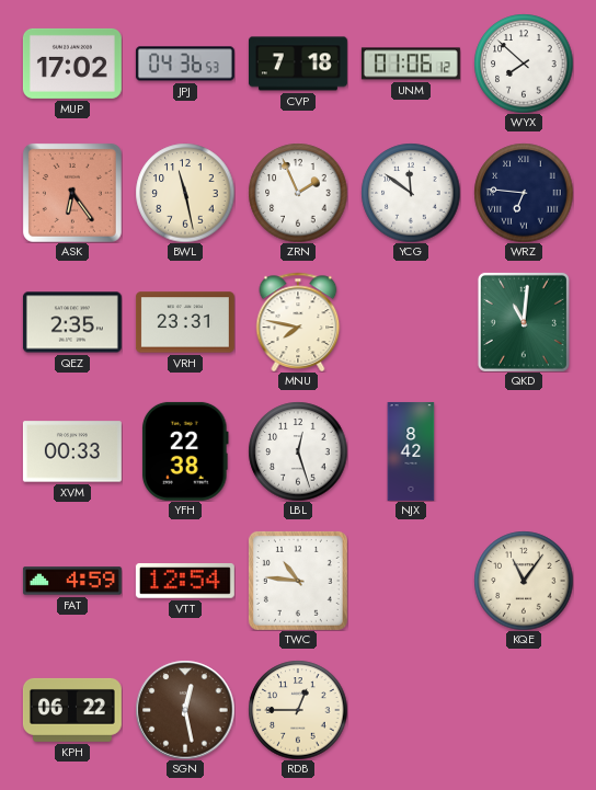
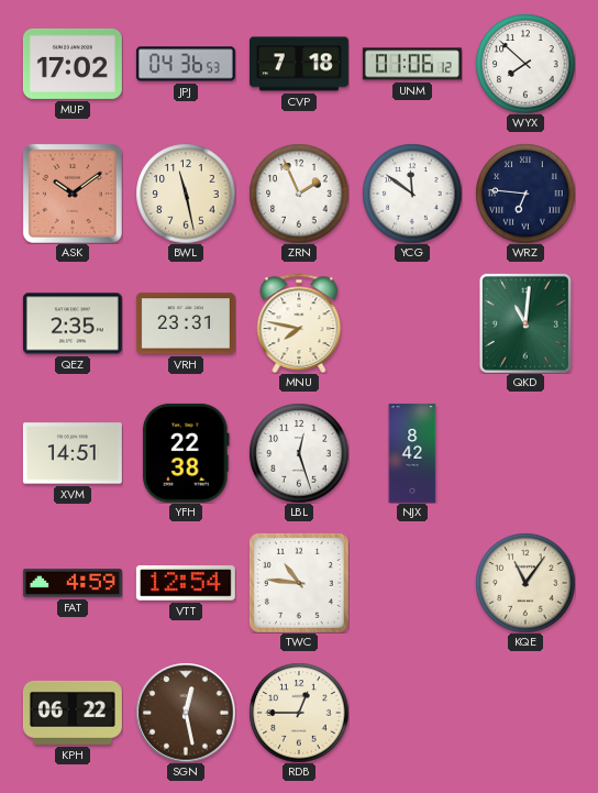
ASK: 6:24 -> 10:09
XVM: 00:33 -> 14:51
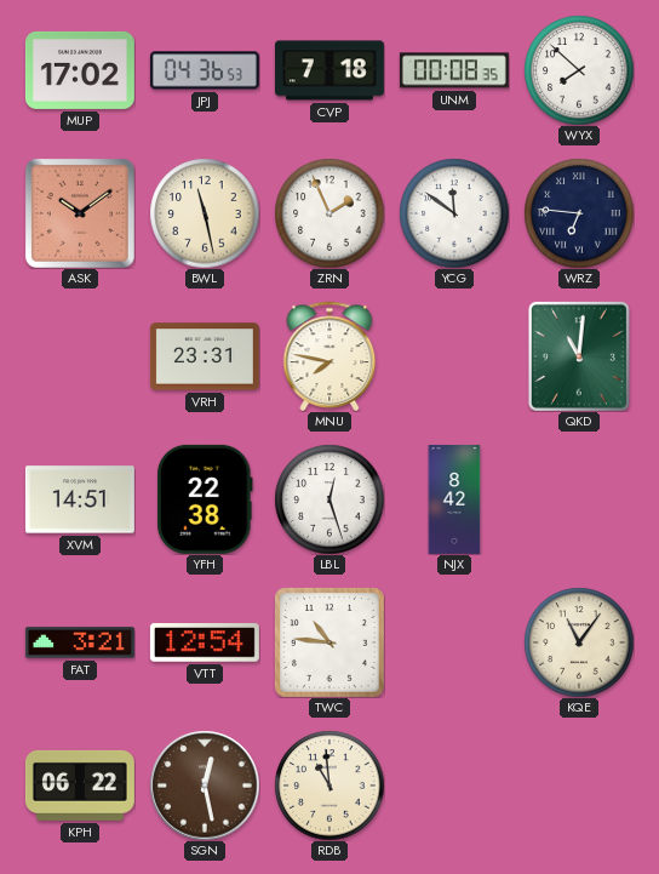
UNM: 01:06 -> 00:08
QEZ: 2:35 -> none
FAT: 4:59 -> 3:21
RDB: 12:45 -> 10:59
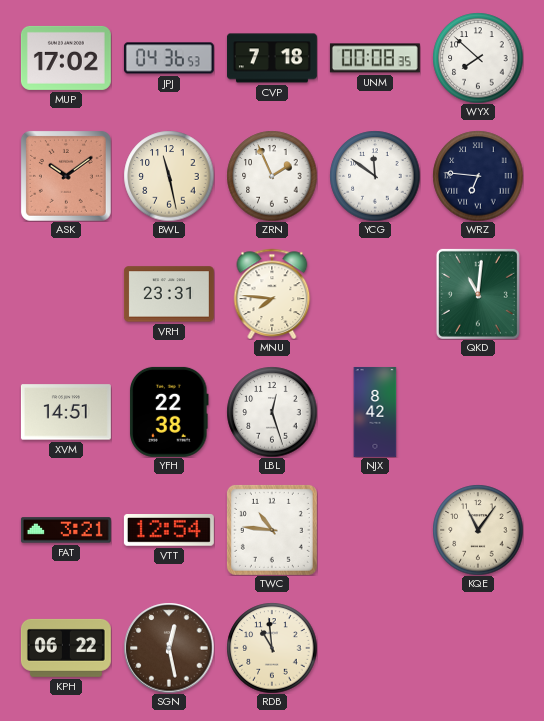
MNU: 7:47 -> 7:46
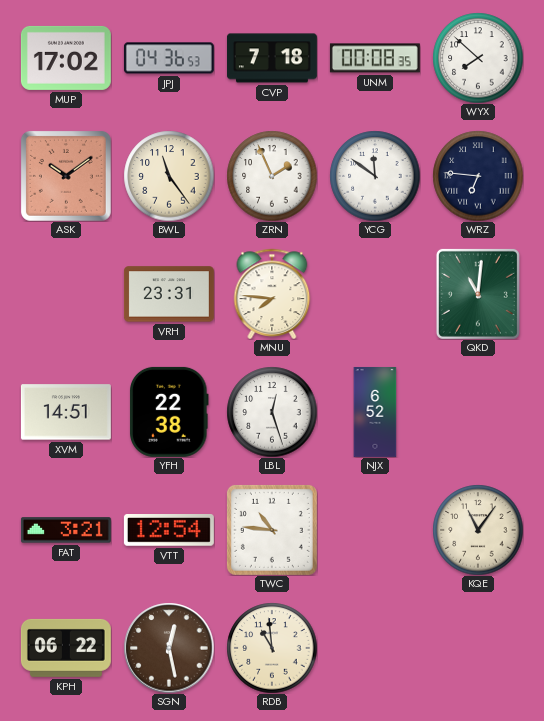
BWL: 11:28 -> 11:24
NJX: 8:42 -> 6:52
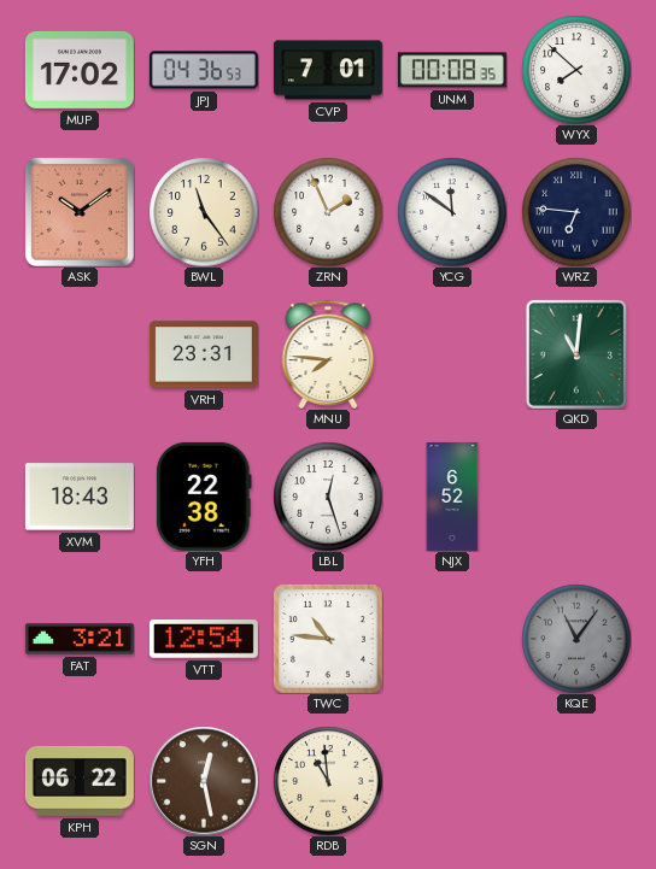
CVP: 7:18 -> 7:01
XVM: 14:51 -> 18:43
KQE dial: cream -> grey
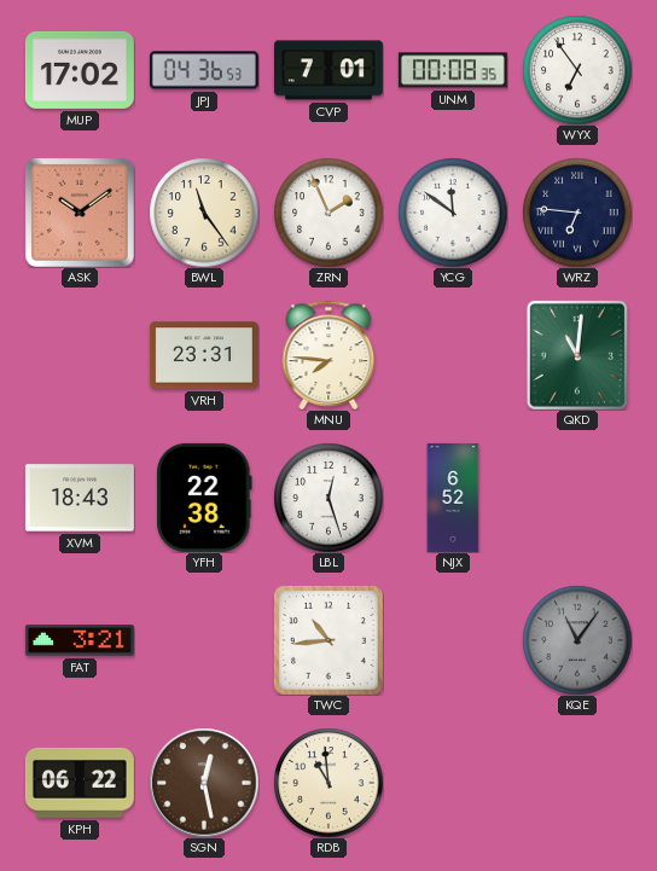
WYX: 7:52 -> 6:54
VTT: 12:54 -> none
TWC: 10:46 -> 10:44
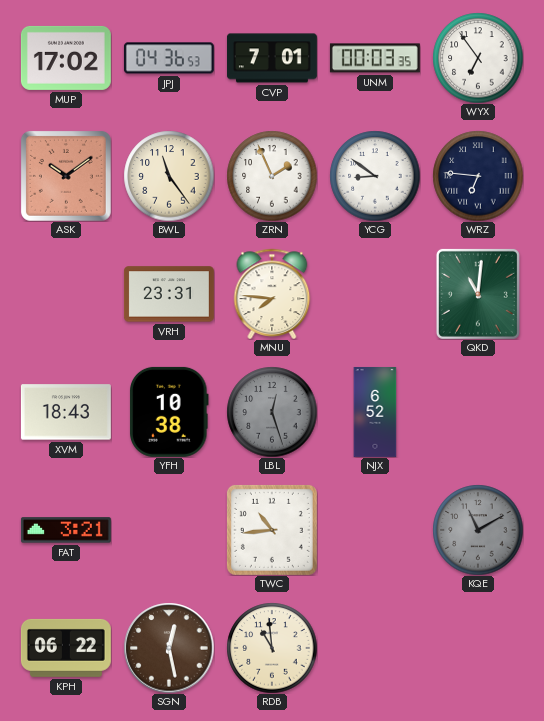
UNM: 00:08 -> 00:03
YCG: 11:51 -> 8:51
YFH: 22:38 -> 10:38
LBL dial: white -> grey
KQE: 11:06 -> 11:10
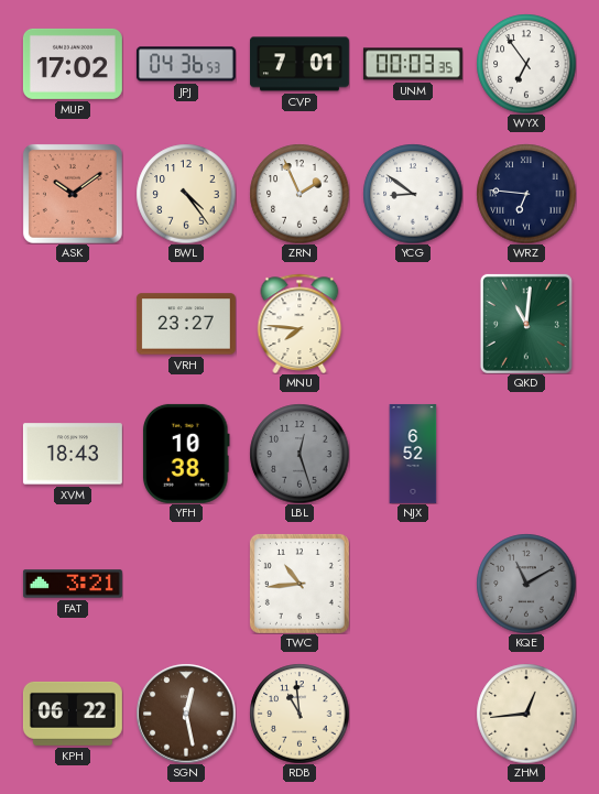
BWL: 11:24 -> 4:24
VRH: 23:31 -> 23:27
ZHM: none -> 12:44
